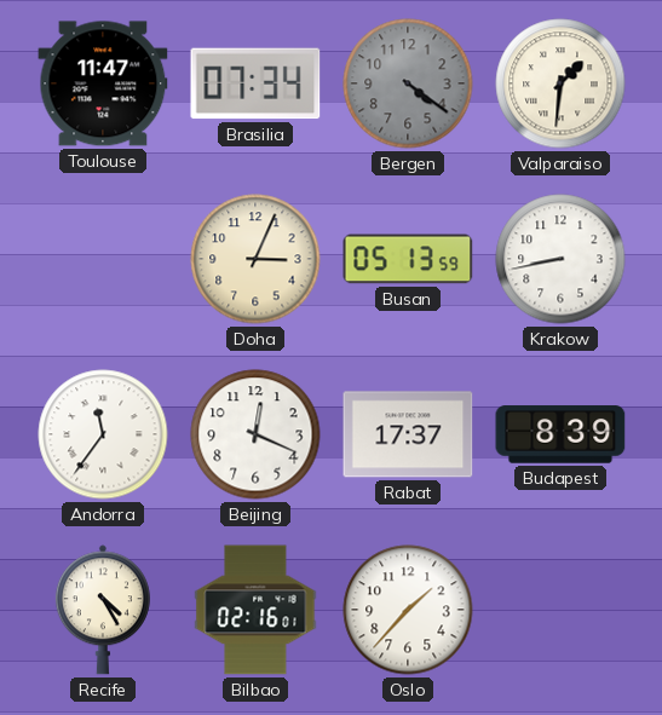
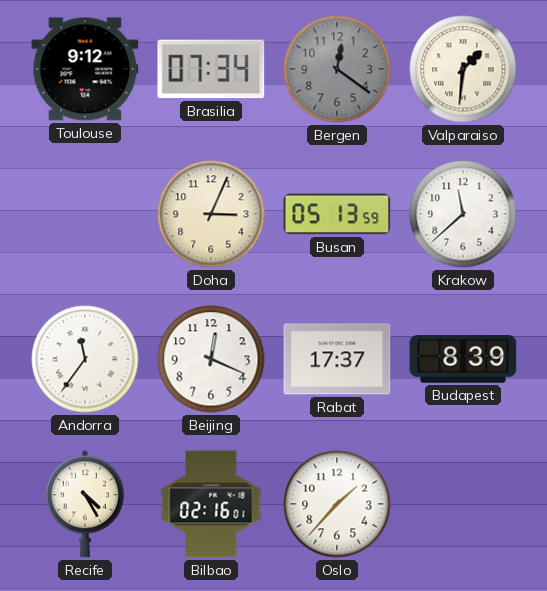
Toulouse: 11:47 -> 9:12
Bergen: 4:21 -> 12:21
Krakow: 8:43 -> 11:38
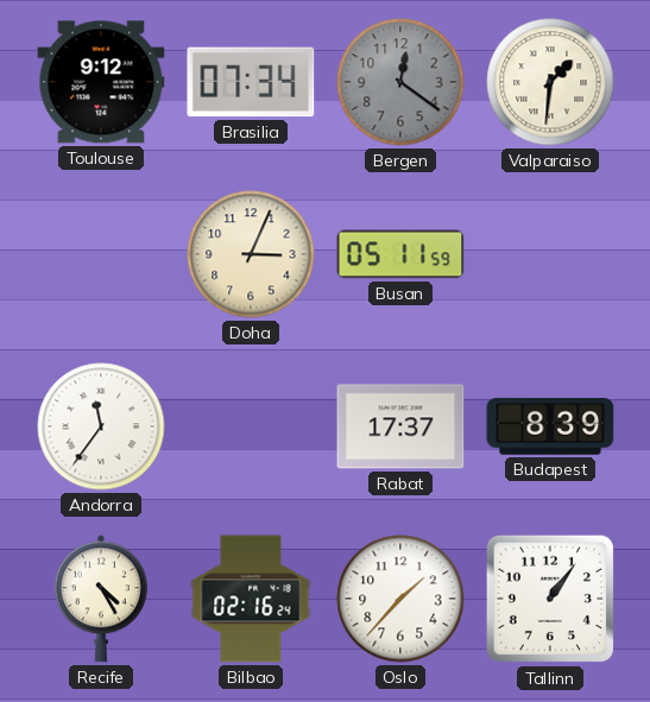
Busan: 05:13 -> 05:11
Krakow: 11:38 -> none
Beijing: 12:19 -> none
Bilbao: 02:16:01 -> 02:16:24
Tallinn: none -> 1:06
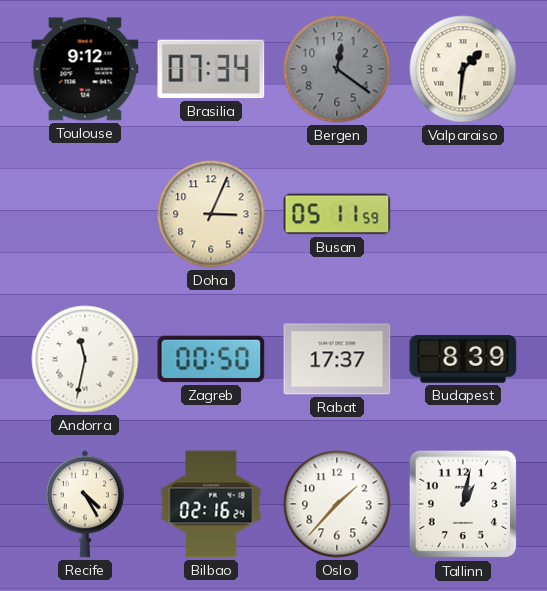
Andorra: 11:36 -> 11:32
Zagreb: none -> 00:50
Tallinn: 1:06 -> 1:02
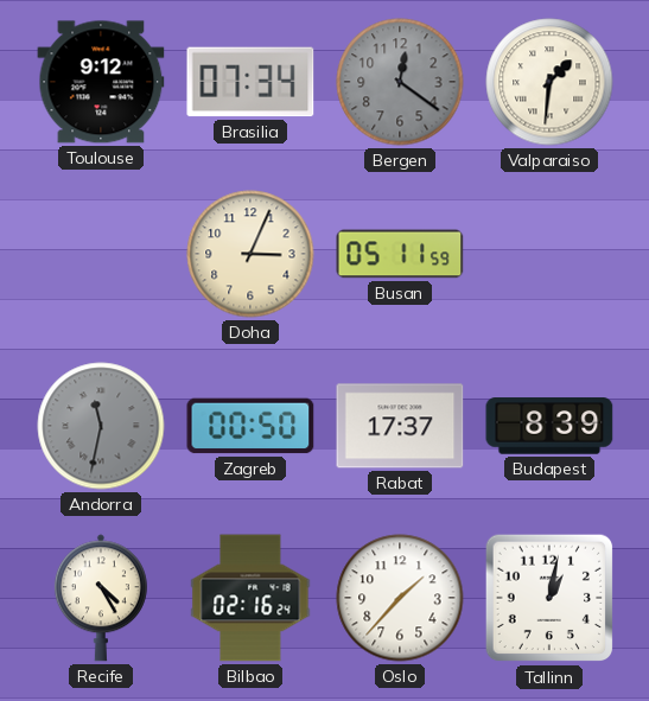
Andorra dial: white -> grey
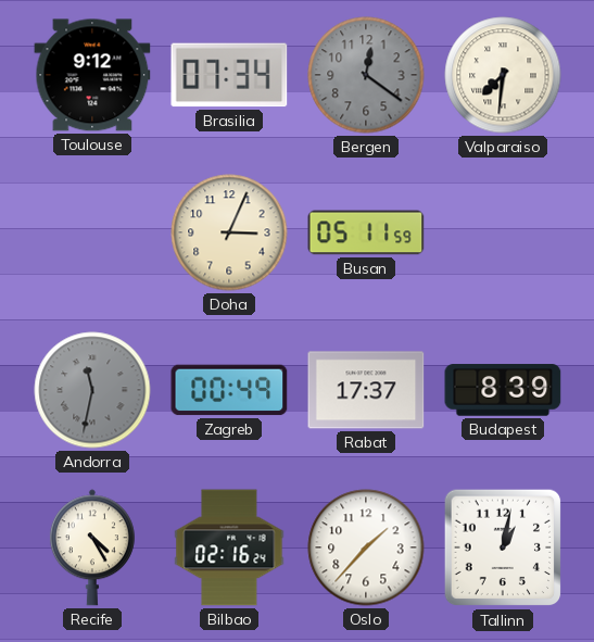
Valparaiso: 1:31 -> 7:31
Zagreb: 00:50 -> 00:49
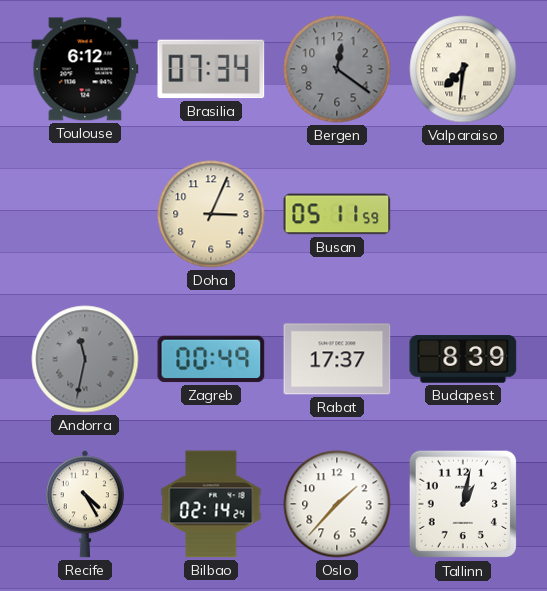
Toulouse: 9:12 -> 6:12
Bilbao: 02:16 -> 02:14
